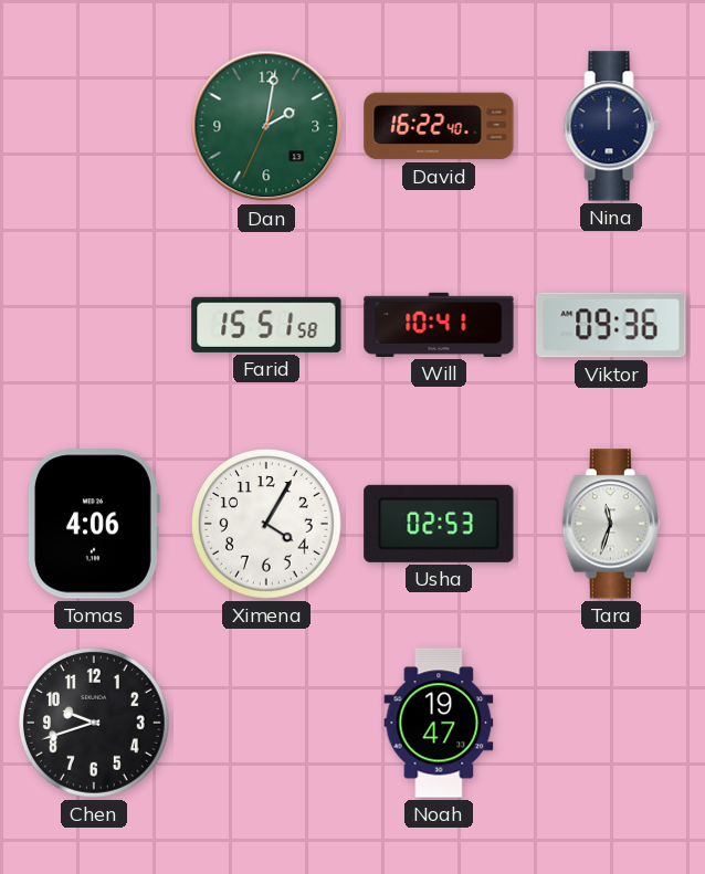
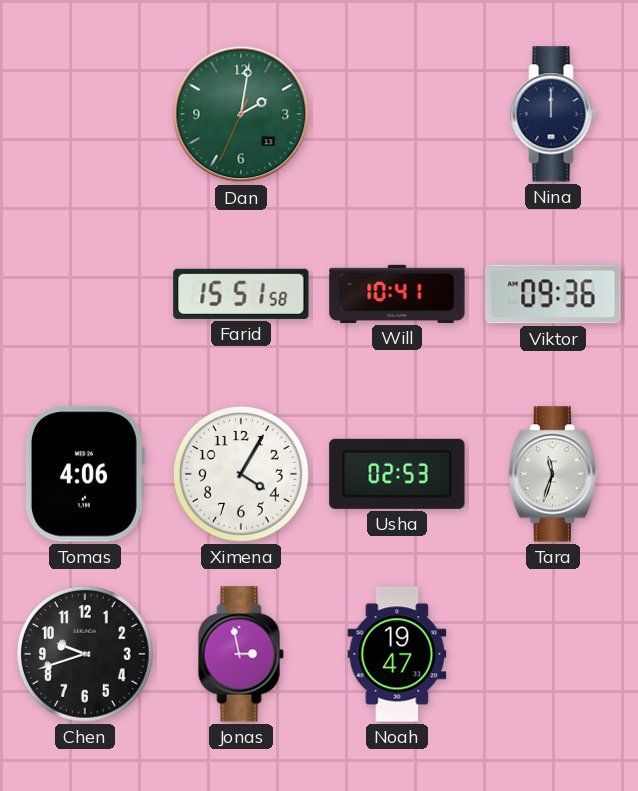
David: 16:22 -> none
Jonas: none -> 2:58
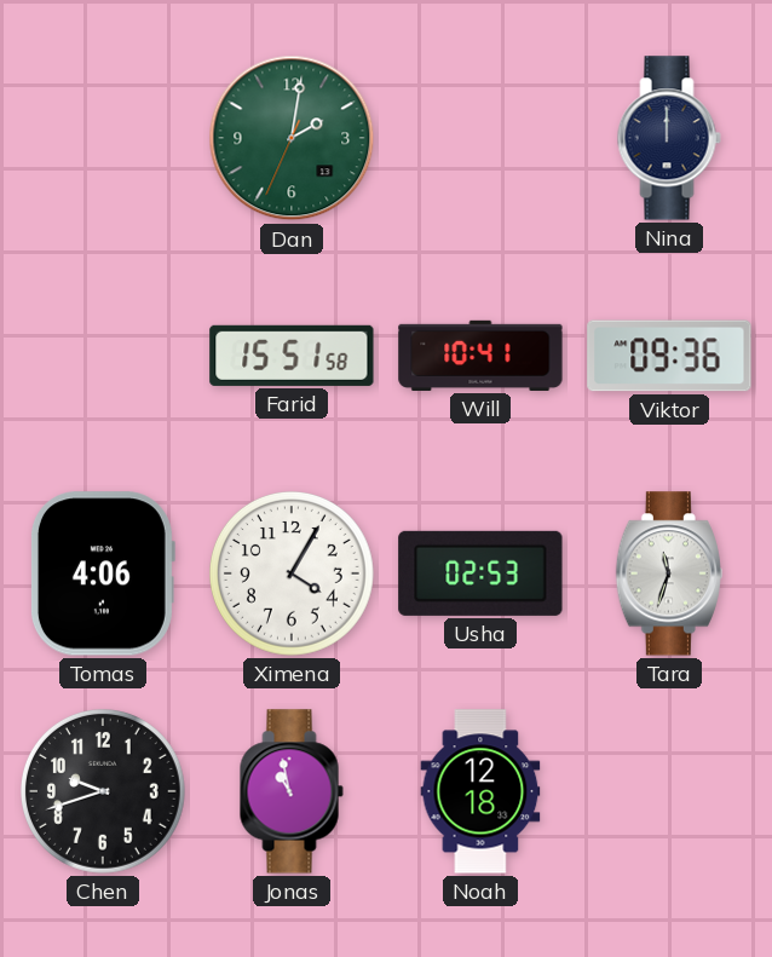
Jonas: 2:58 -> 10:58
Noah: 19:47 -> 12:18
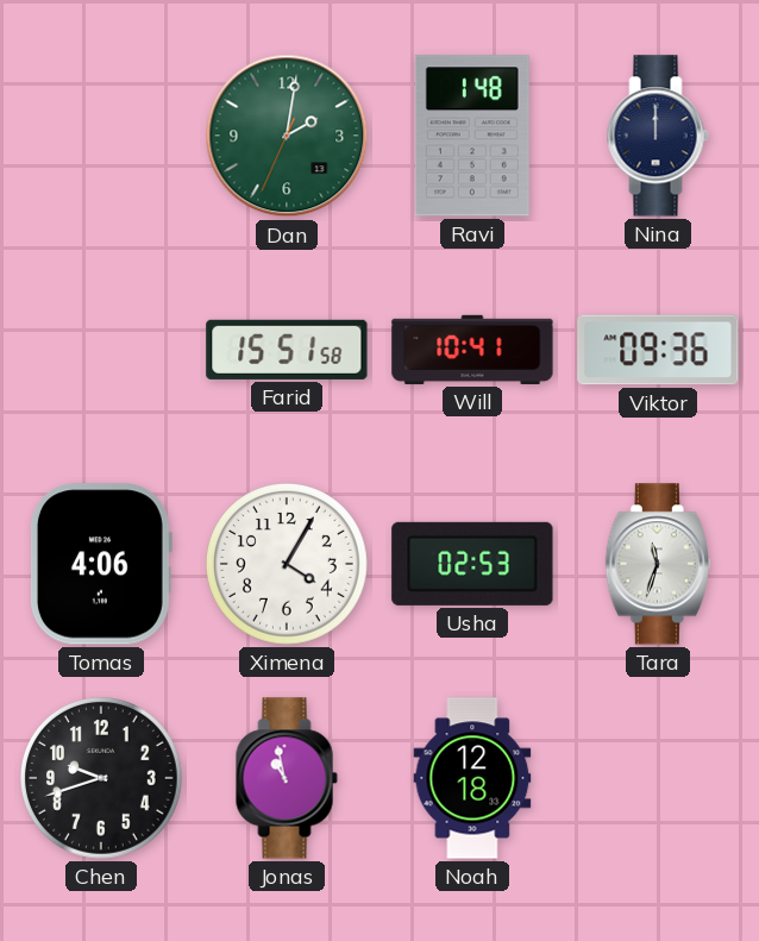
Ravi: none -> 1:48
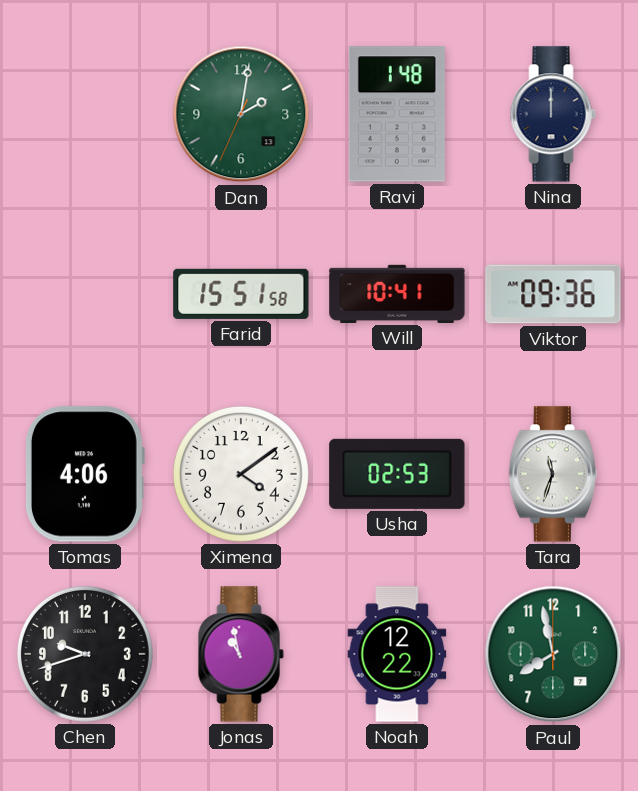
Ximena: 4:05 -> 4:09
Noah: 12:18 -> 12:22
Paul: none -> 7:58
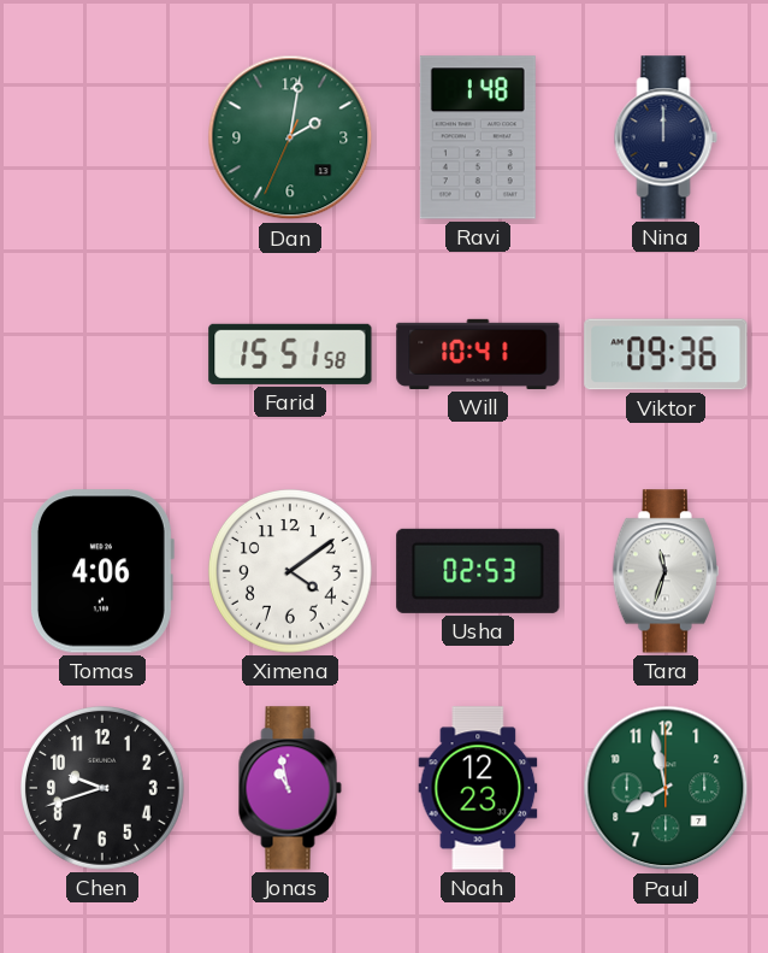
Noah: 12:22 -> 12:23
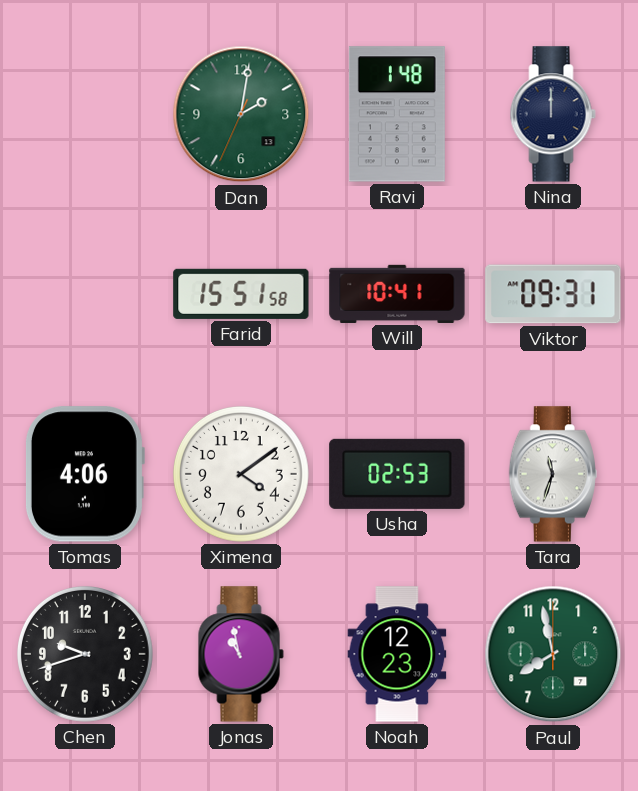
Viktor: 09:36 -> 09:31
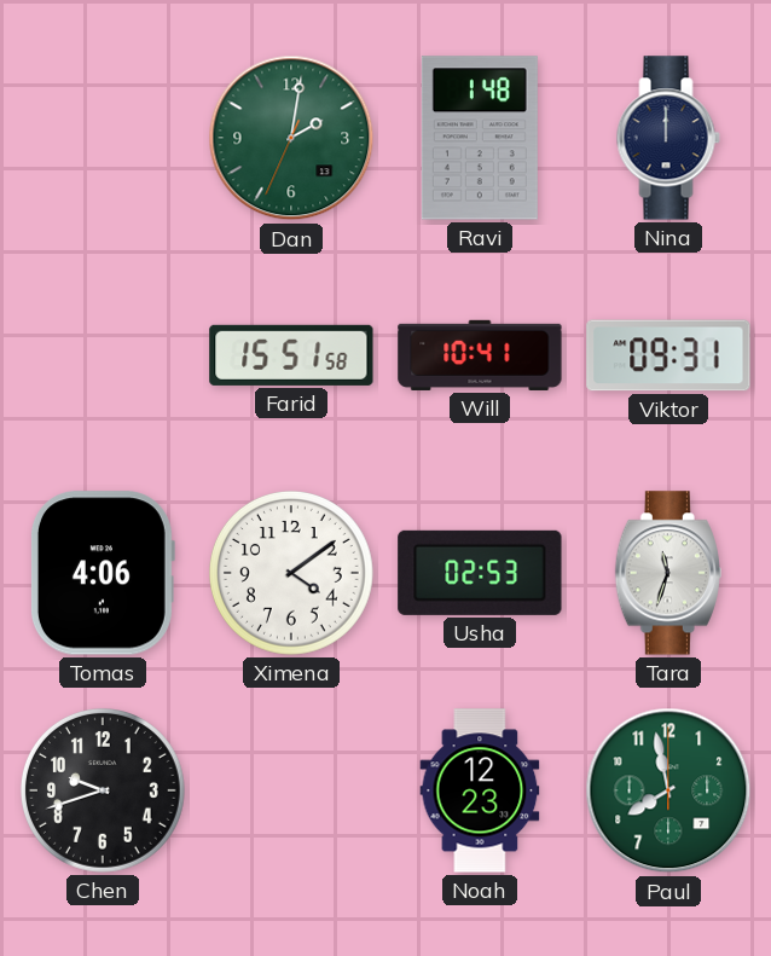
Jonas: 10:58 -> none
